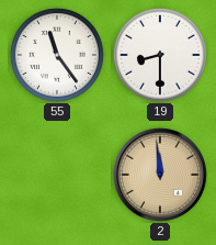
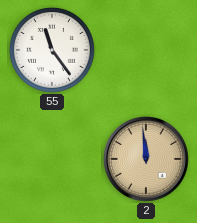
19: 8:30 -> none
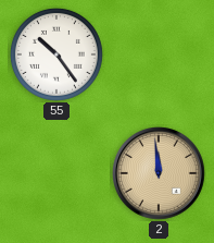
55: 11:24 -> 10:24
